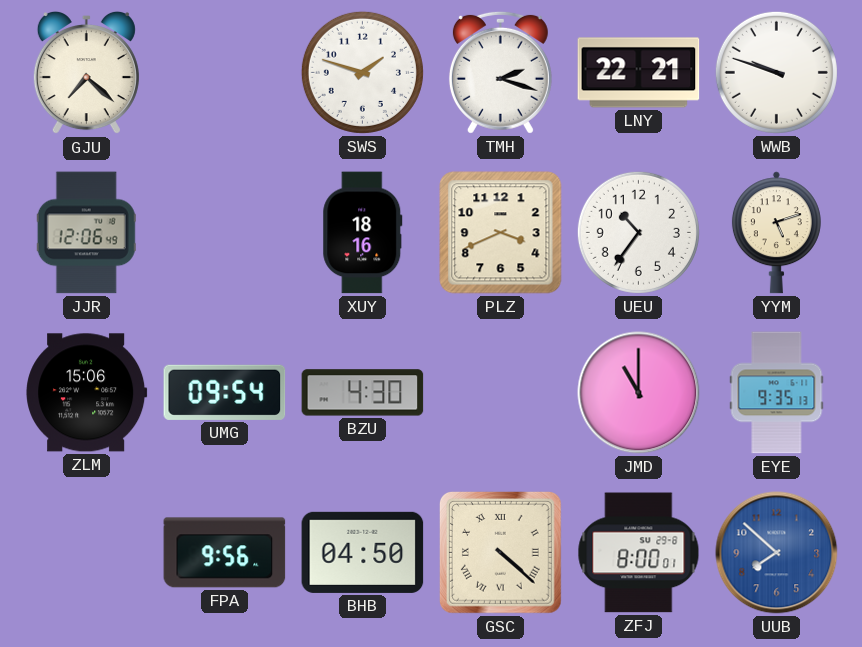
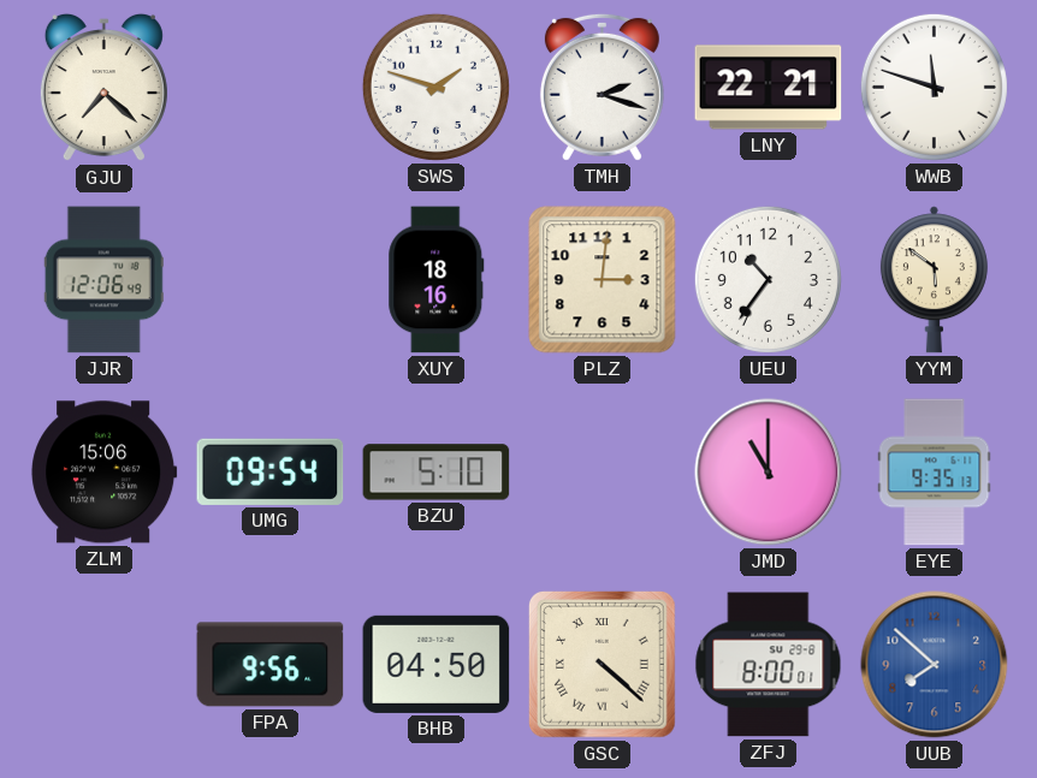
WWB: 9:48 -> 11:48
PLZ: 3:41 -> 3:01
YYM: 5:12 -> 5:51
BZU: 4:30 -> 5:10
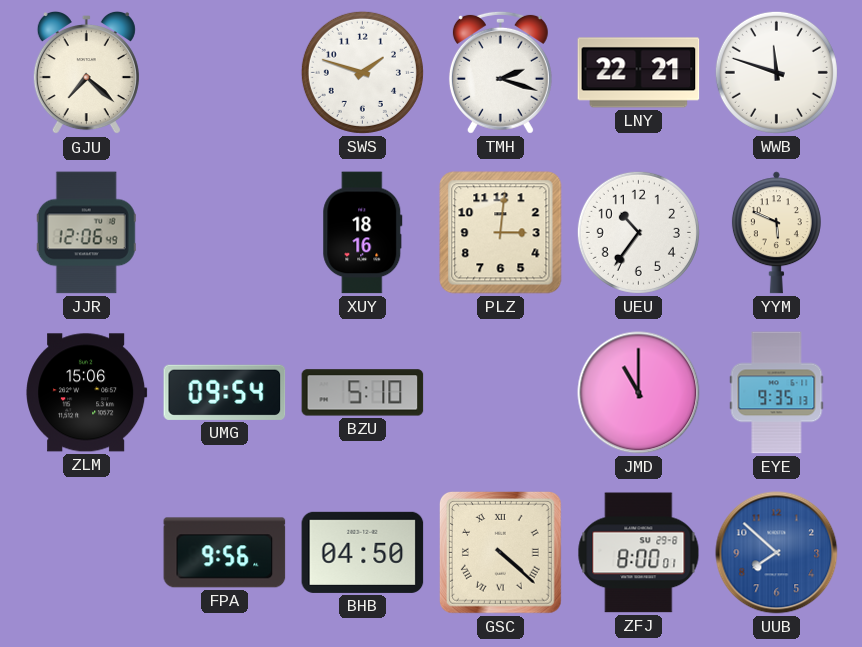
YYM: 5:51 -> 5:49
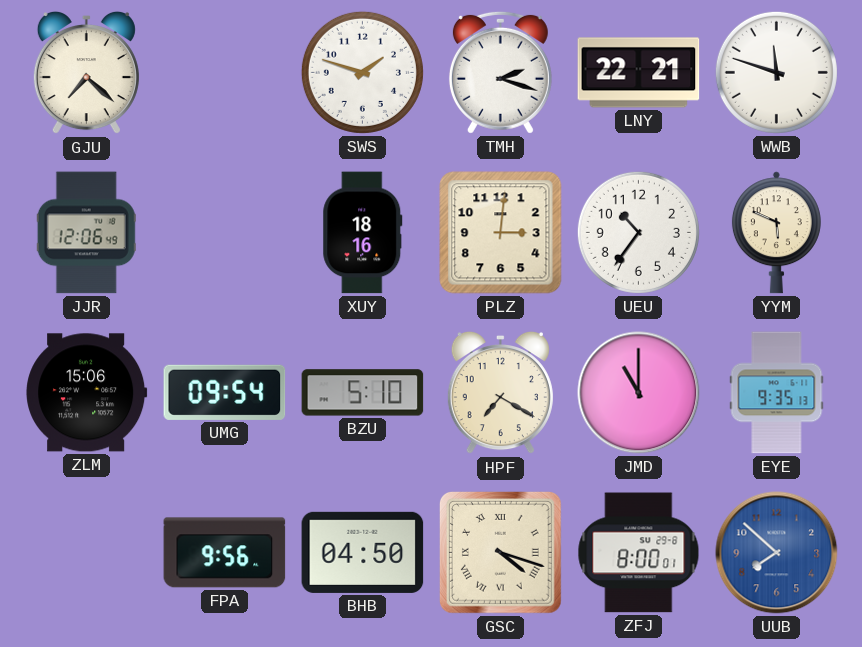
HPF: none -> 7:20
GSC: 4:22 -> 4:18
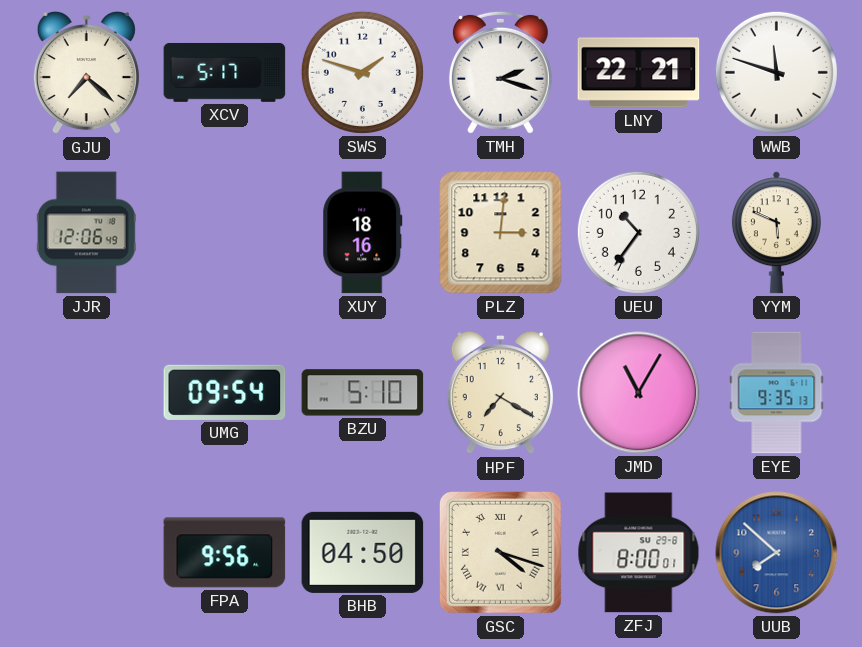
XCV: none -> 5:17
ZLM: 15:06 -> none
JMD: 11:00 -> 11:05
